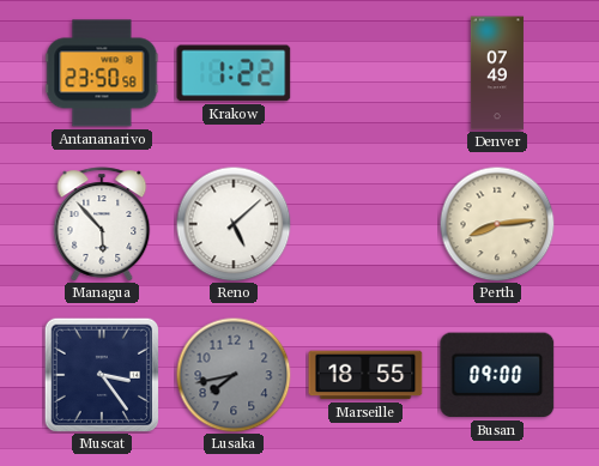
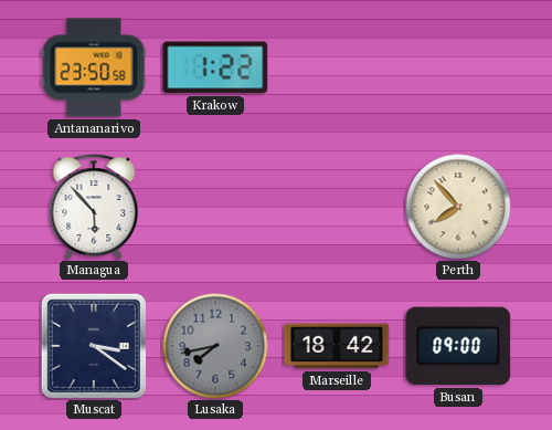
Denver: 07:49 -> none
Reno: 5:08 -> none
Perth: 8:14 -> 7:53
Muscat: 3:24 -> 3:21
Marseille: 18:55 -> 18:42
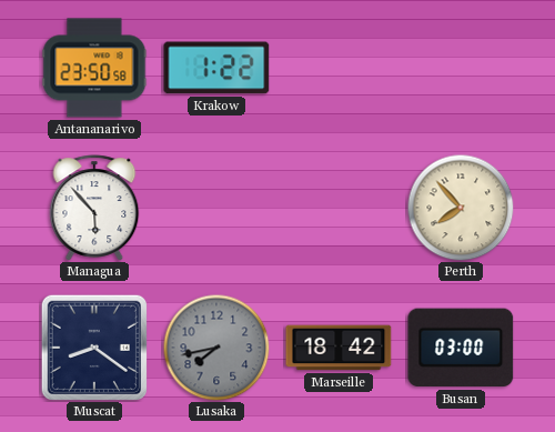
Muscat: 3:21 -> 8:21
Busan: 09:00 -> 03:00
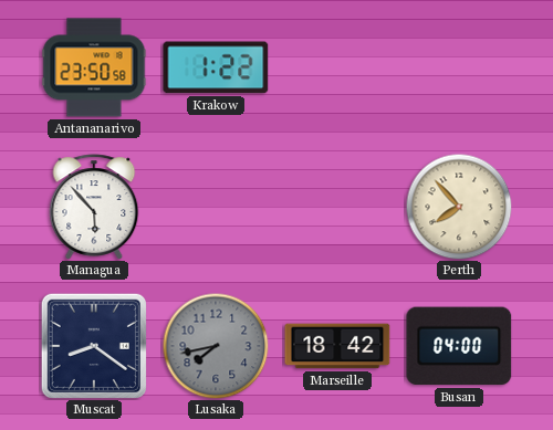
Busan: 03:00 -> 04:00
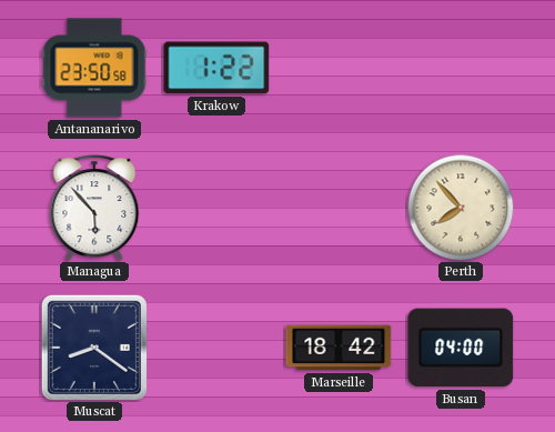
Lusaka: 7:43 -> none
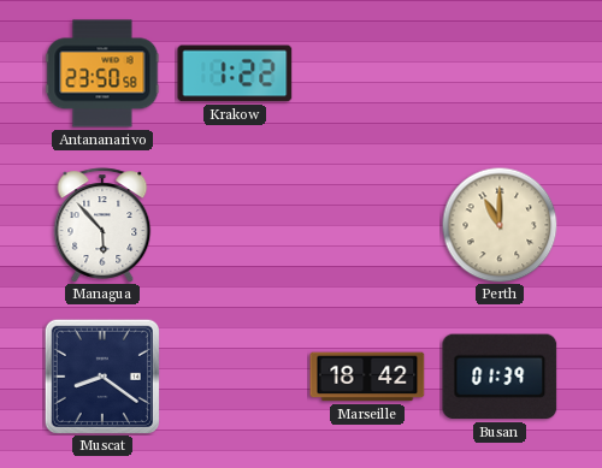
Perth: 7:53 -> 11:00
Busan: 04:00 -> 01:39
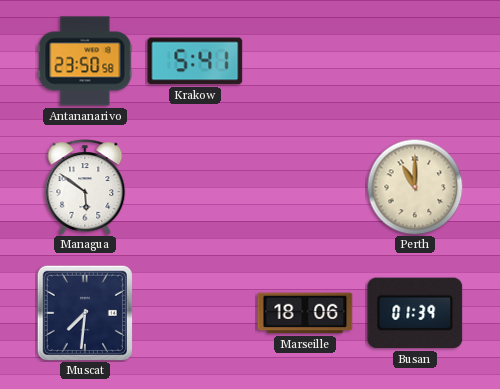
Krakow: 1:22 -> 5:41
Managua: 5:53 -> 5:51
Muscat: 8:21 -> 7:31
Marseille: 18:42 -> 18:06
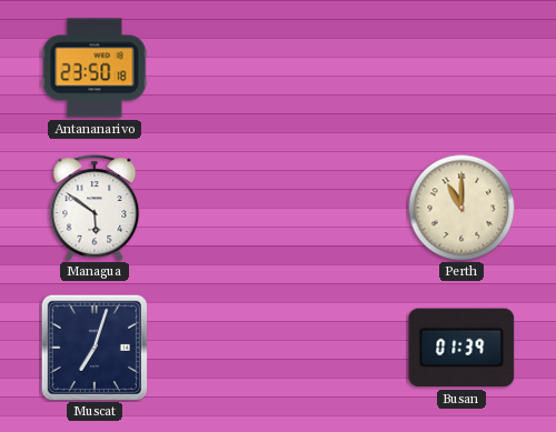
Antananarivo: 23:50:58 -> 23:50:18
Krakow: 5:41 -> none
Muscat: 7:31 -> 7:03
Marseille: 18:06 -> none
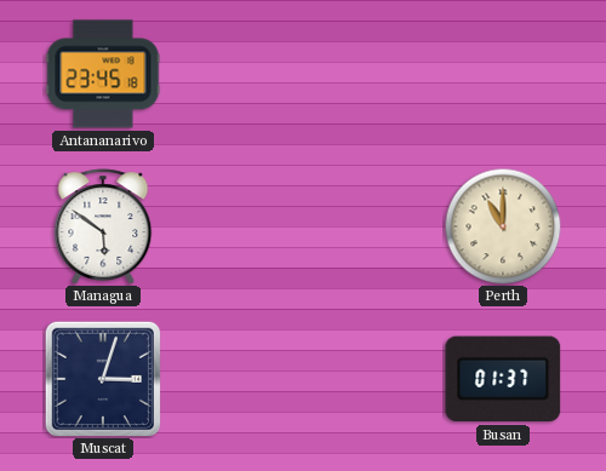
Antananarivo: 23:50 -> 23:45
Muscat: 7:03 -> 3:03
Busan: 01:39 -> 01:37
